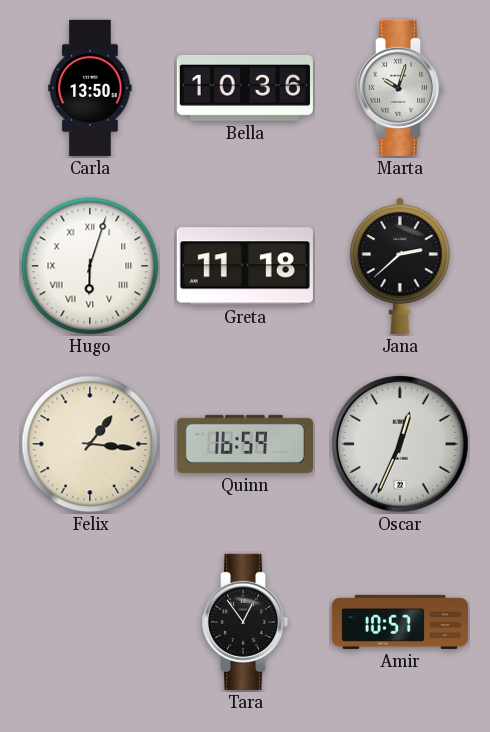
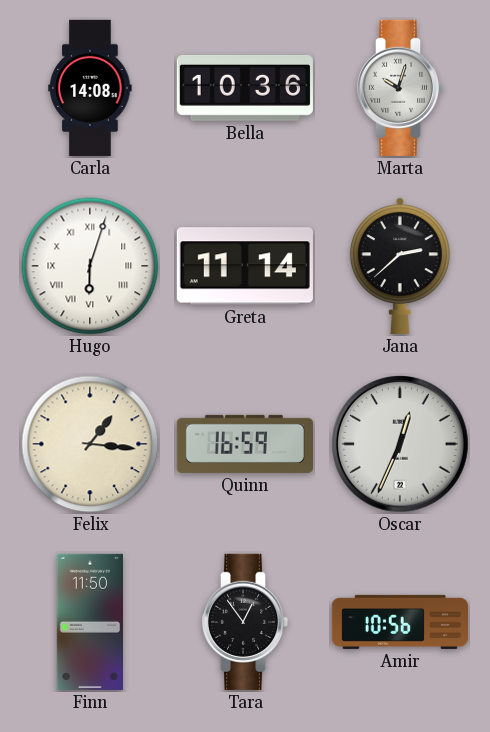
Carla: 13:50 -> 14:08
Greta: 11:18 -> 11:14
Finn: none -> 11:50
Amir: 10:57 -> 10:56
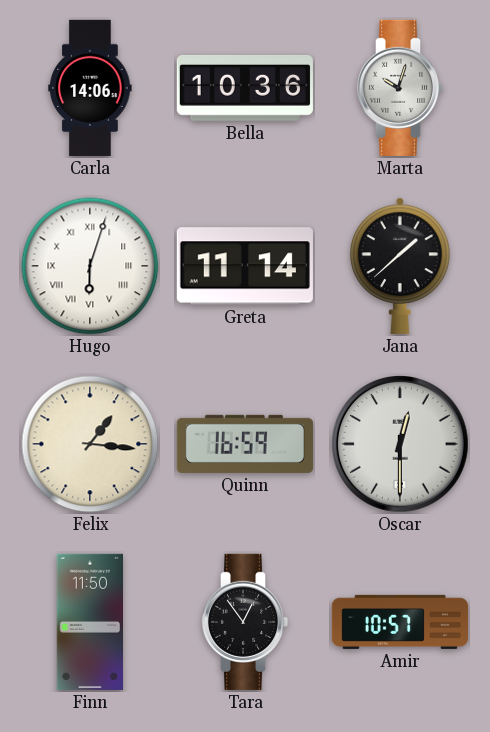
Carla: 14:08 -> 14:06
Jana: 2:38 -> 1:38
Oscar: 12:34 -> 12:30
Amir: 10:56 -> 10:57
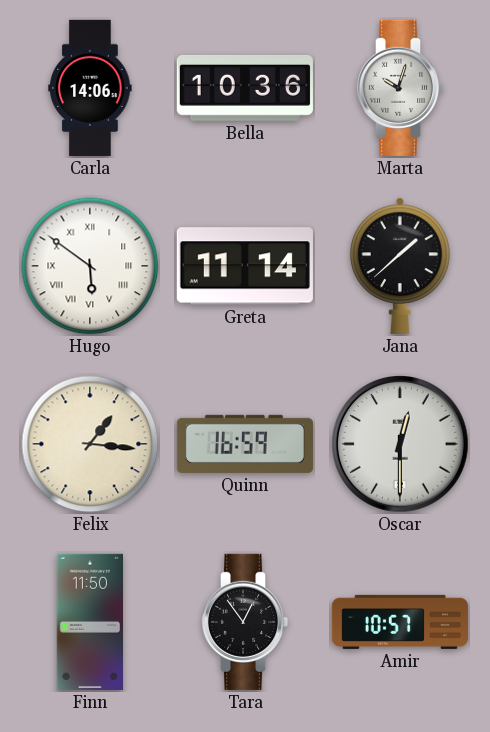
Hugo: 6:03 -> 5:51
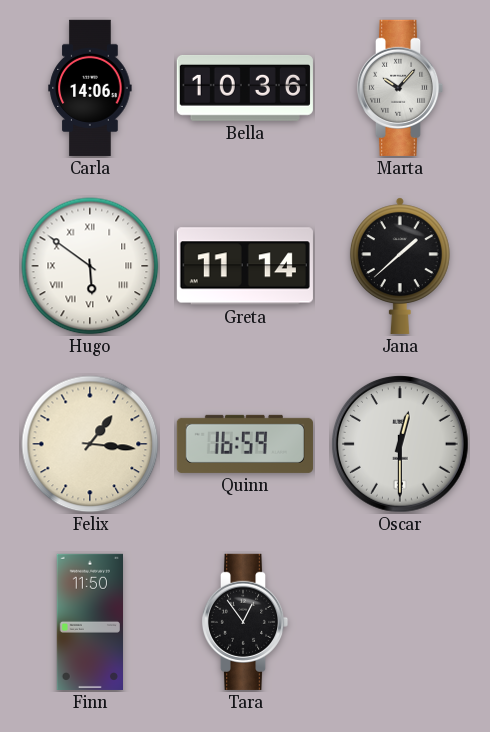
Marta: 10:03 -> 10:07
Amir: 10:57 -> none
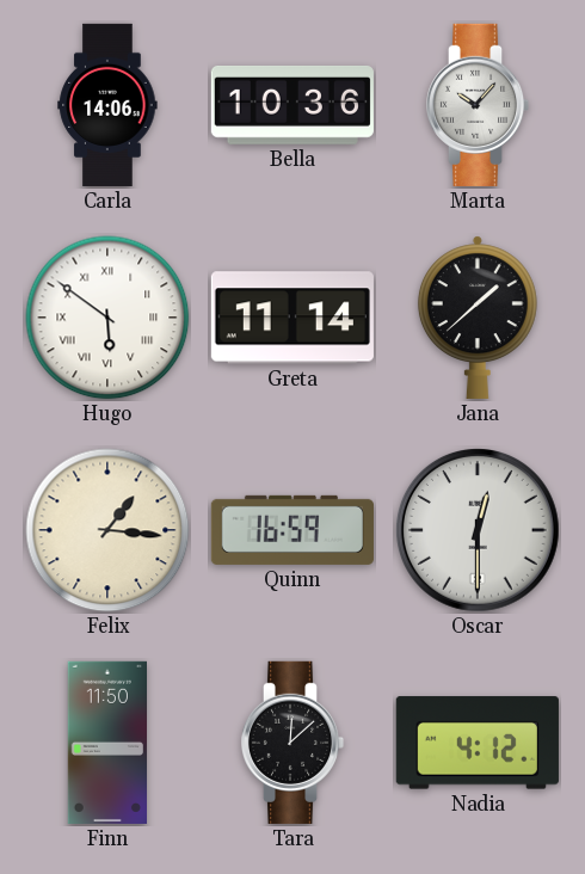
Tara: 12:54 -> 12:08
Nadia: none -> 4:12
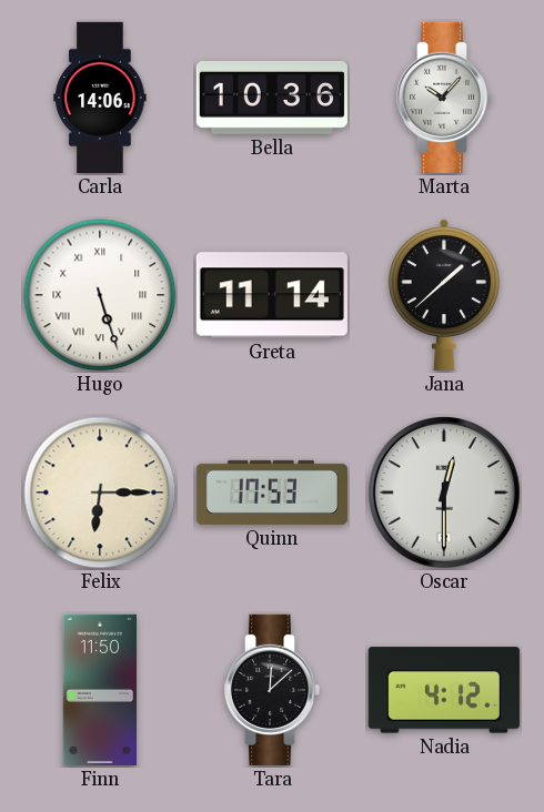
Hugo: 5:51 -> 5:27
Felix: 1:16 -> 6:15
Quinn: 16:59 -> 17:53
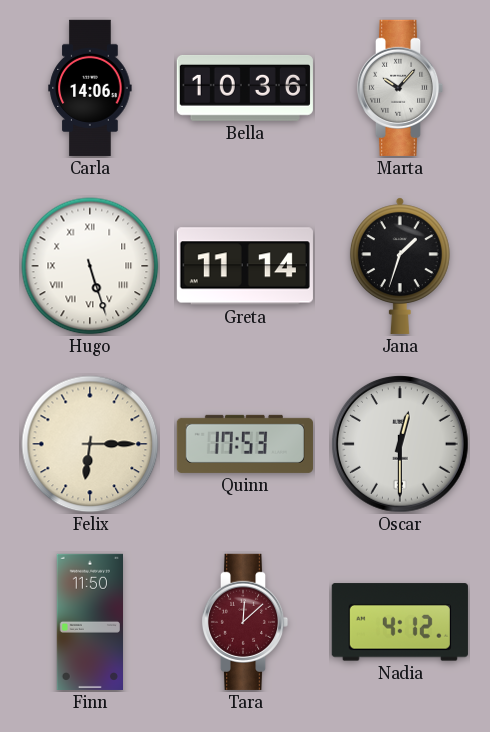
Jana: 1:38 -> 1:33
Tara dial: black -> burgundy
